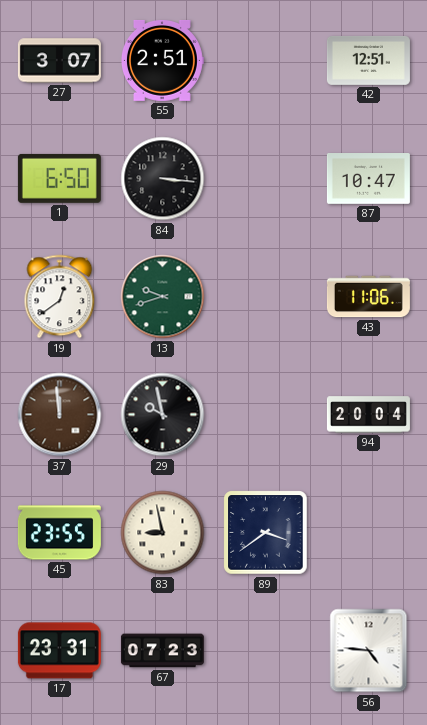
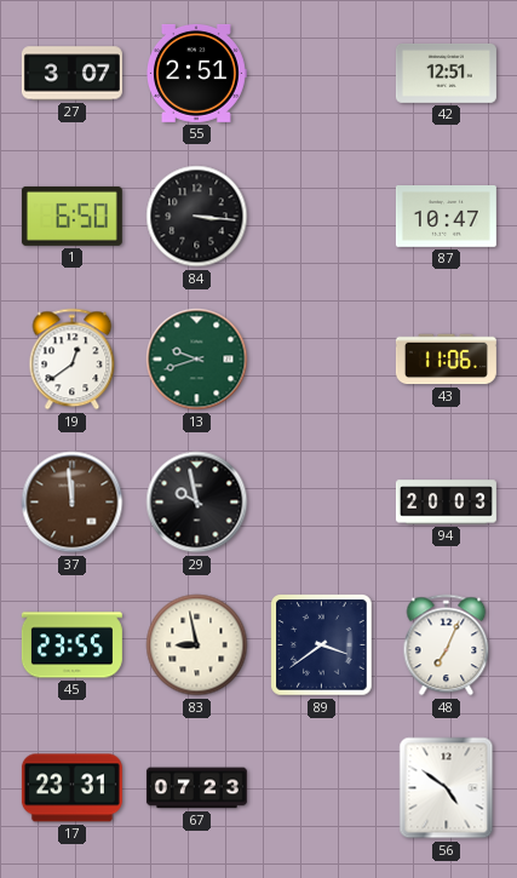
94: 20:04 -> 20:03
48: none -> 7:04
56: 4:46 -> 4:51
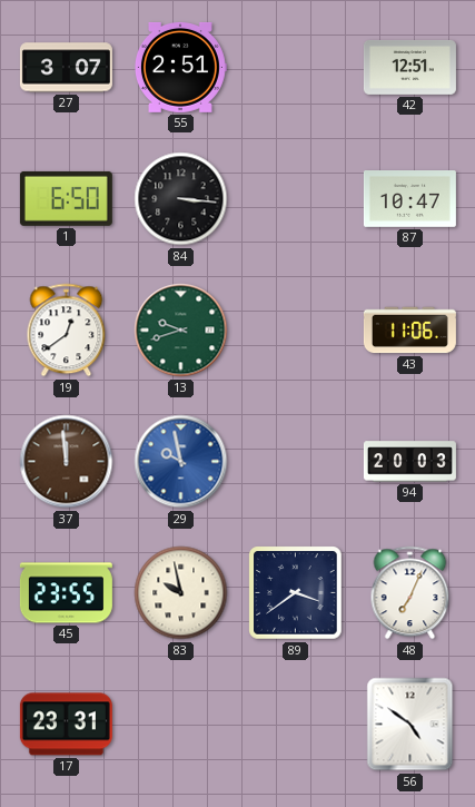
29 dial: black -> blue
83: 8:58 -> 9:58
67: 07:23 -> none
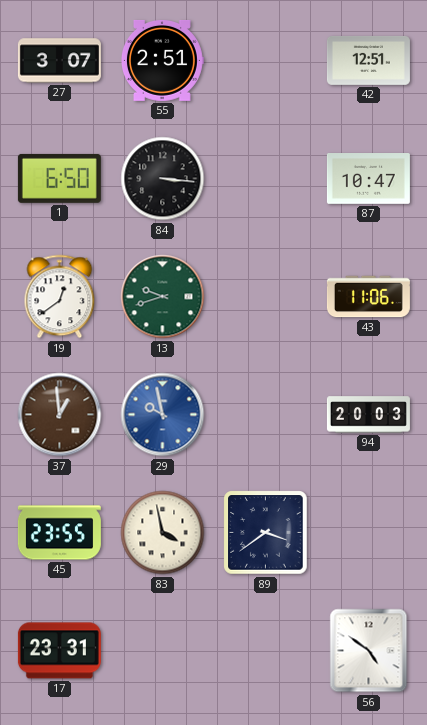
37: 11:59 -> 12:59
83: 9:58 -> 3:58
48: 7:04 -> none
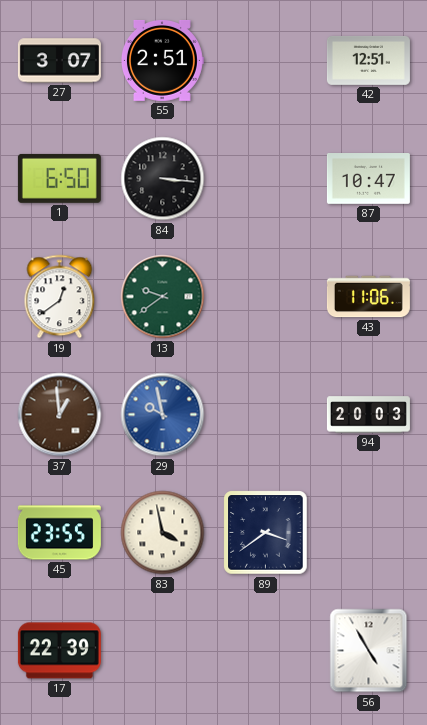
13: 9:42 -> 9:39
17: 23:31 -> 22:39
56: 4:51 -> 4:55
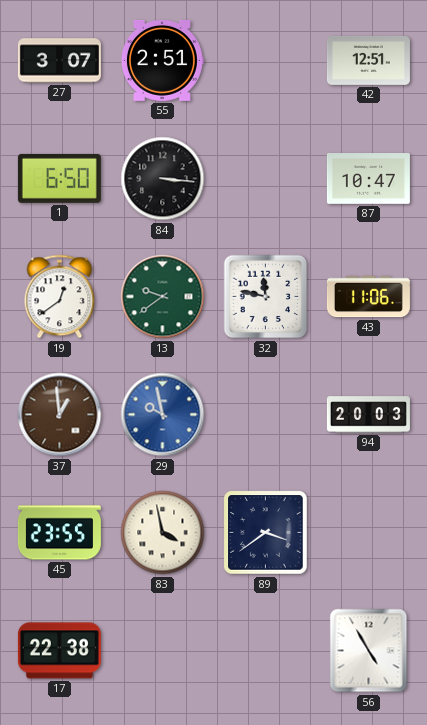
32: none -> 11:47
17: 22:39 -> 22:38
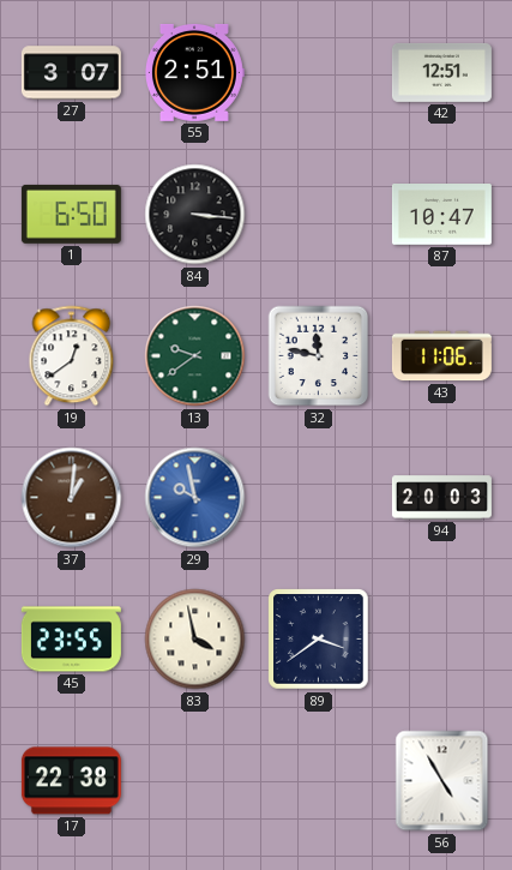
37: 12:59 -> 1:01
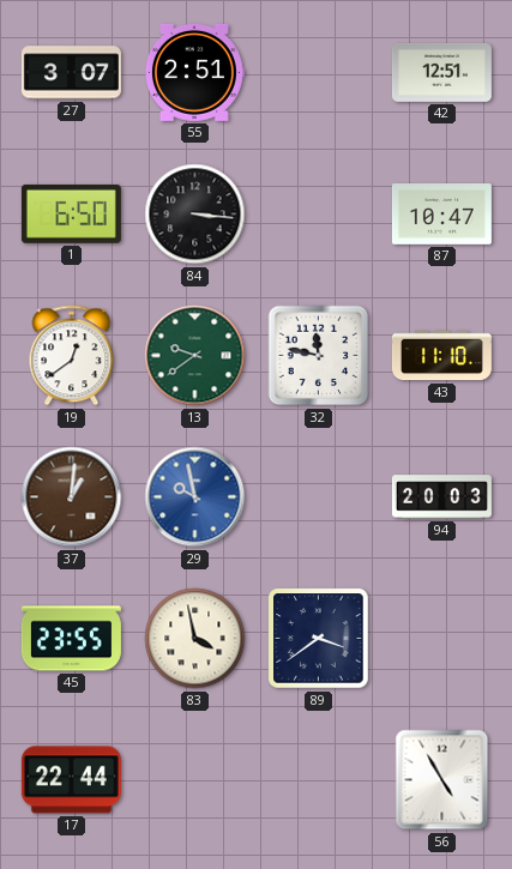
43: 11:06 -> 11:10
17: 22:38 -> 22:44
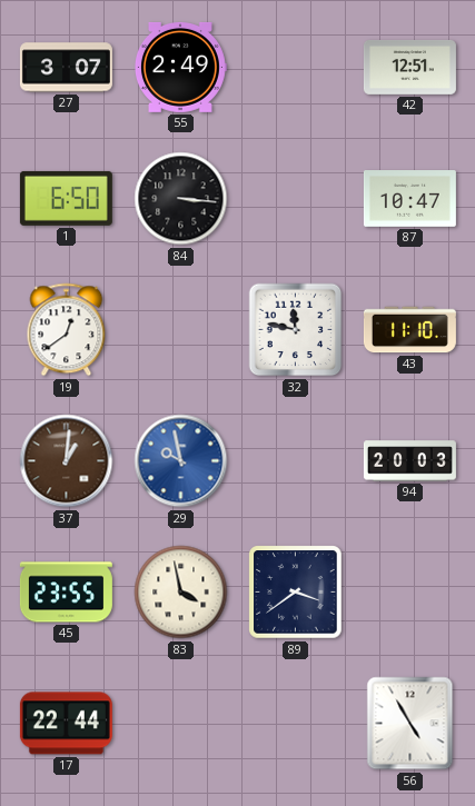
55: 2:51 -> 2:49
13: 9:39 -> none
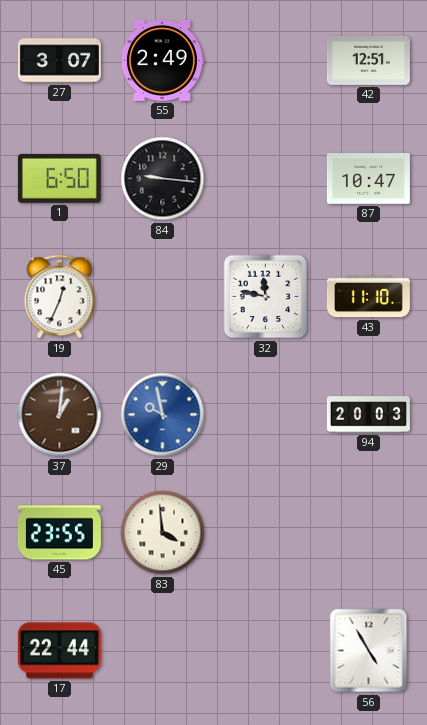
84: 3:16 -> 9:16
19: 12:39 -> 12:34
83: 3:58 -> 3:59
89: 3:39 -> none
